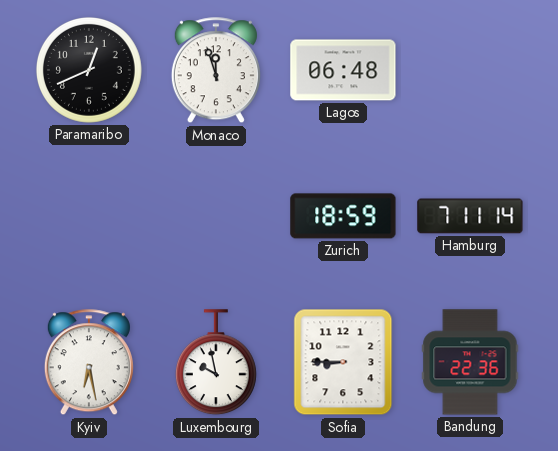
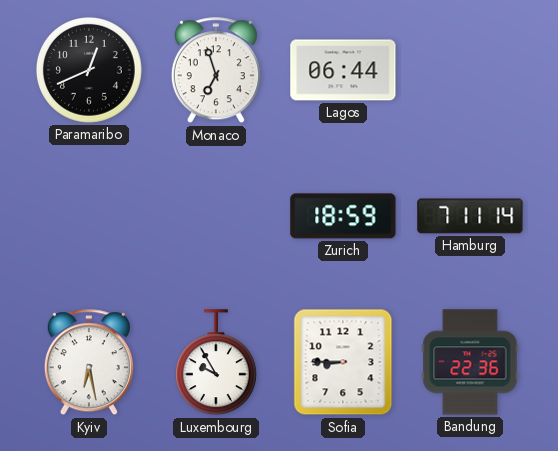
Monaco: 11:57 -> 6:57
Lagos: 06:48 -> 06:44
Luxembourg: 9:58 -> 9:55
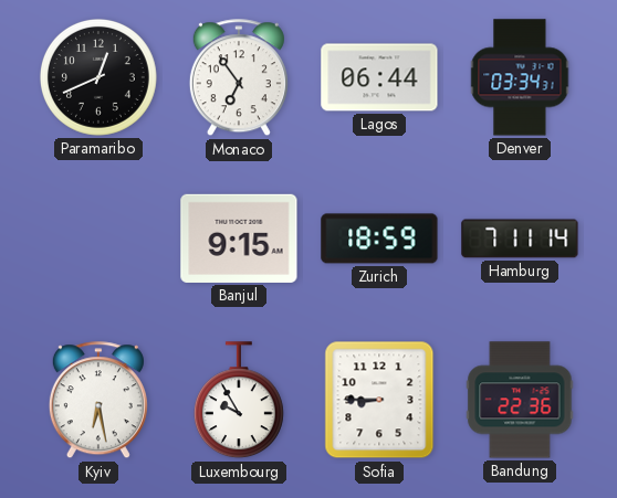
Monaco: 6:57 -> 6:54
Denver: none -> 03:34
Banjul: none -> 9:15
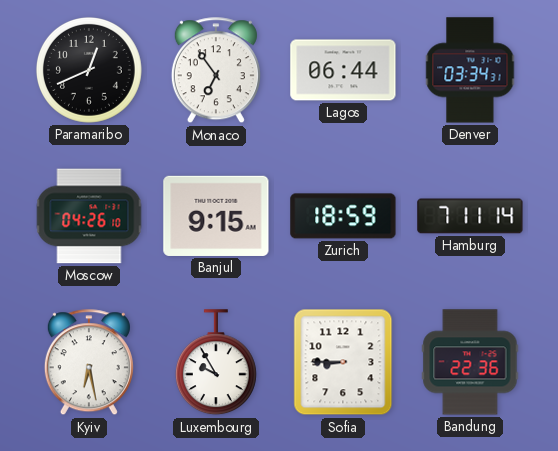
Moscow: none -> 04:26
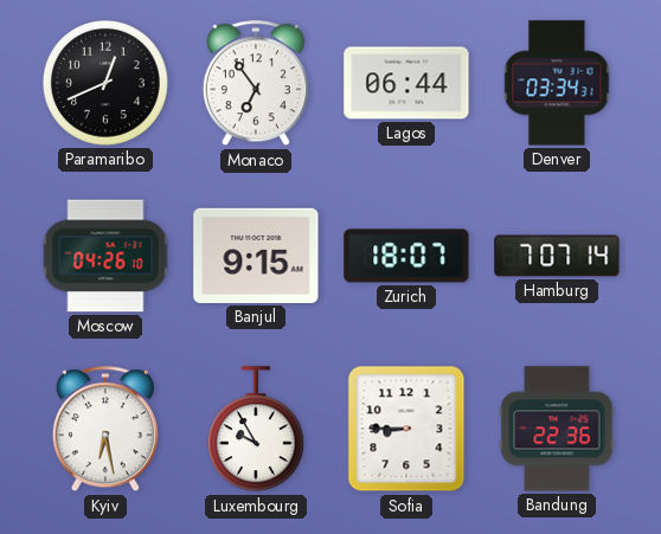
Zurich: 18:59 -> 18:07
Hamburg: 7:11 -> 7:07
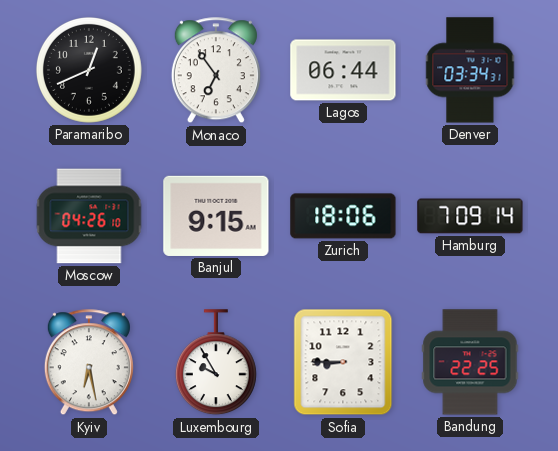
Zurich: 18:07 -> 18:06
Hamburg: 7:07 -> 7:09
Bandung: 22:36 -> 22:25
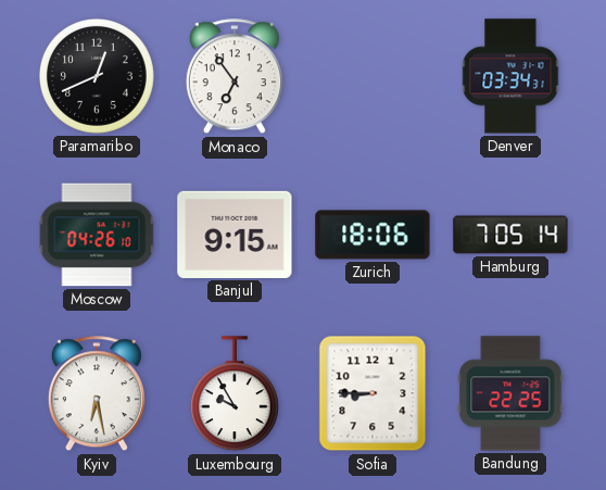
Lagos: 06:44 -> none
Hamburg: 7:09 -> 7:05
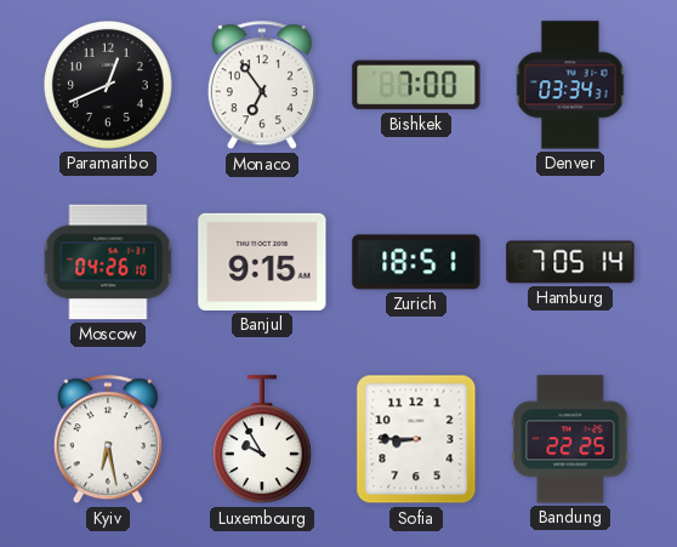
Bishkek: none -> 7:00
Zurich: 18:06 -> 18:51
